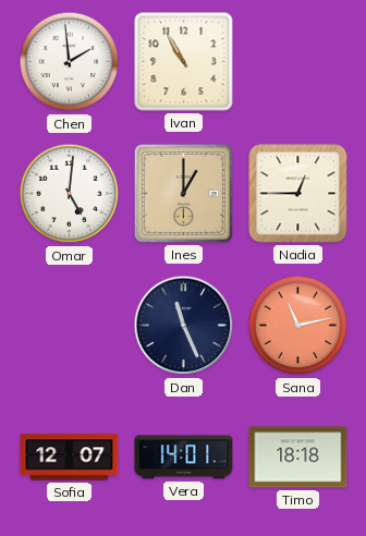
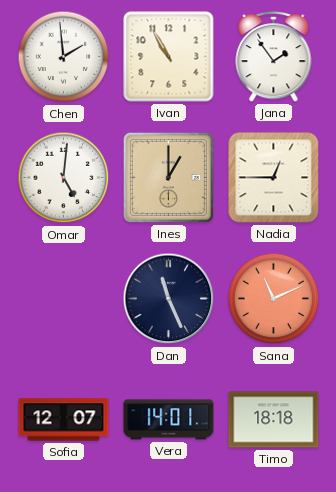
Jana: none -> 1:54
Sana: 11:13 -> 11:11
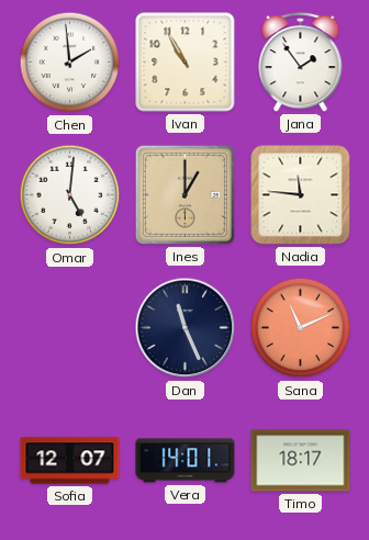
Nadia: 12:45 -> 11:46
Timo: 18:18 -> 18:17
